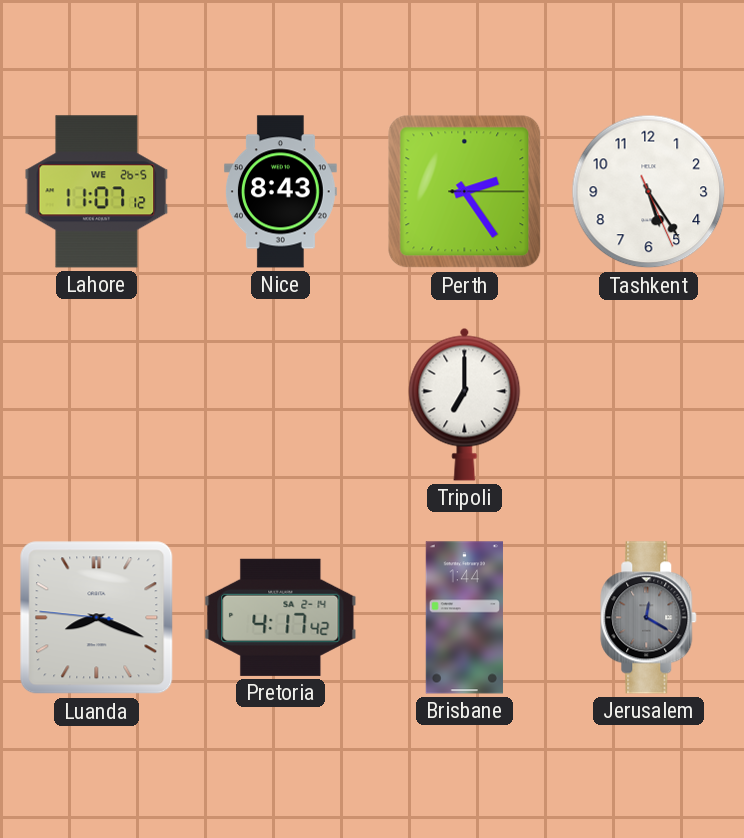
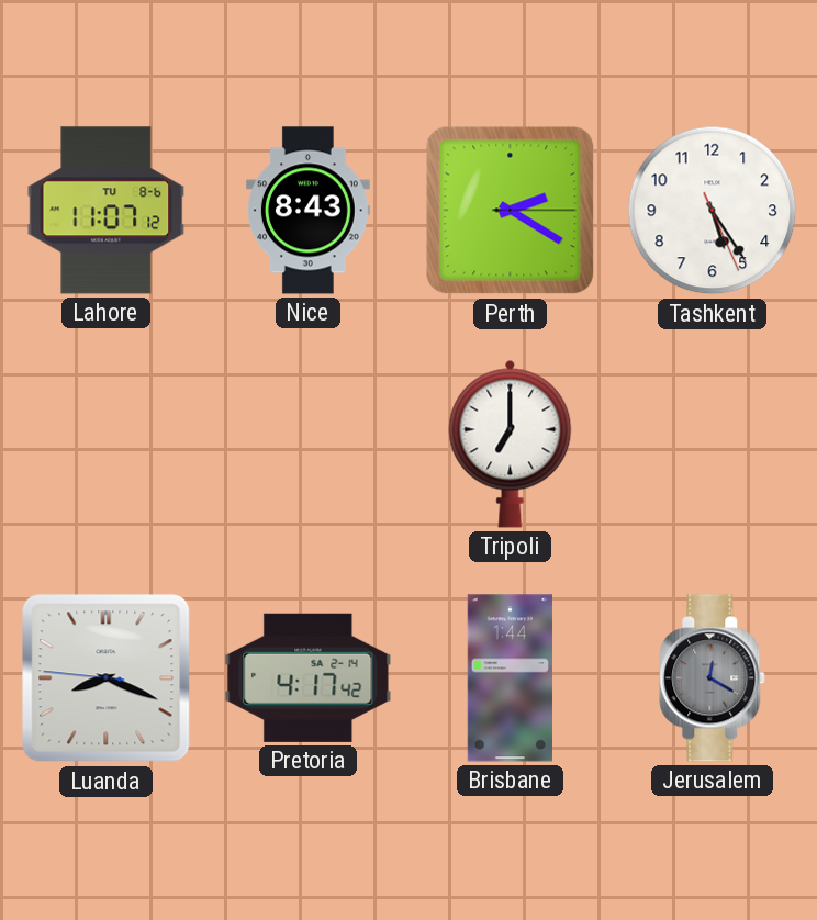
Lahore date: WE 26-5 -> TU 8-6
Perth: 2:24 -> 2:20
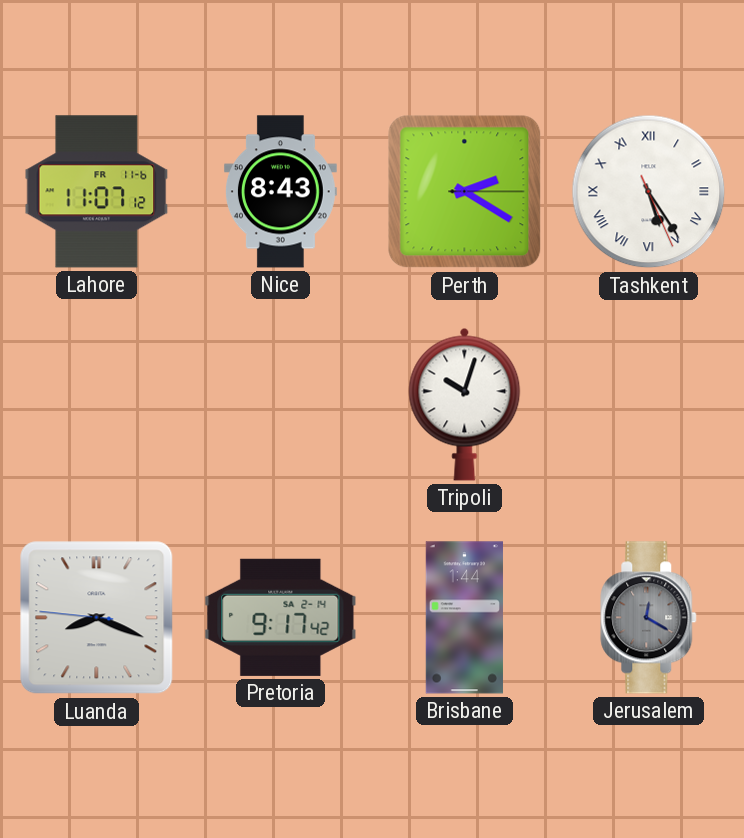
Lahore date: TU 8-6 -> FR 11-6
Tashkent numerals: Arabic -> Roman
Tripoli: 7:00 -> 10:03
Pretoria: 4:17 -> 9:17
